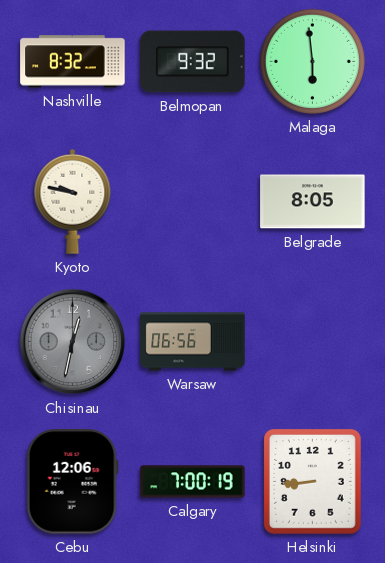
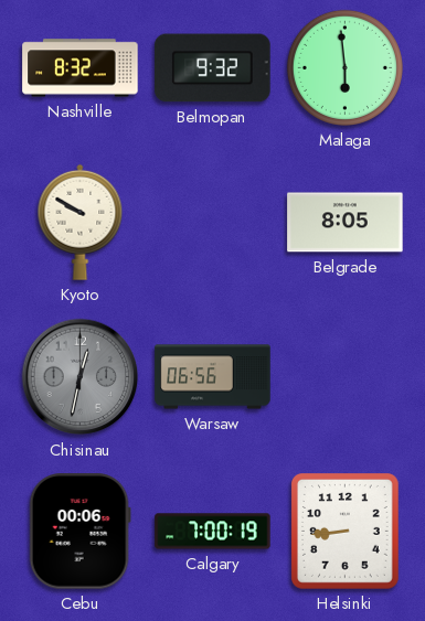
Kyoto: 9:47 -> 9:50
Cebu: 12:06 -> 00:06
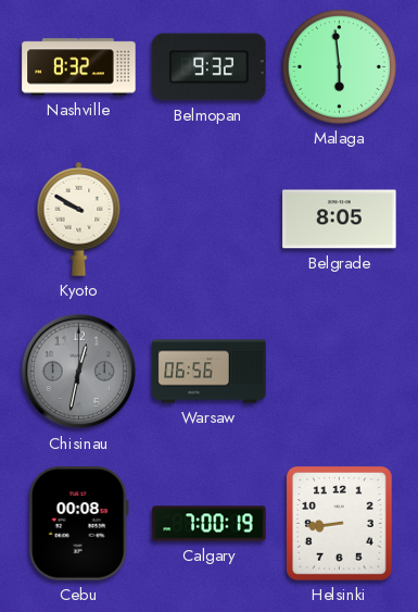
Cebu: 00:06 -> 00:08
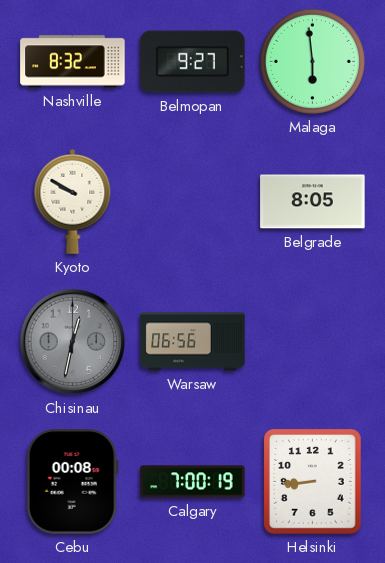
Belmopan: 9:32 -> 9:27
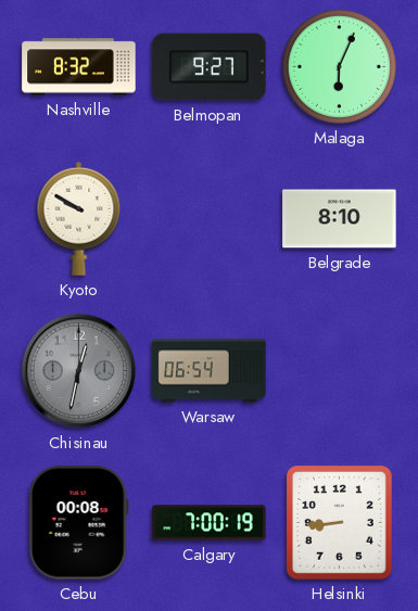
Malaga: 5:59 -> 6:04
Belgrade: 8:05 -> 8:10
Warsaw: 06:56 -> 06:54
